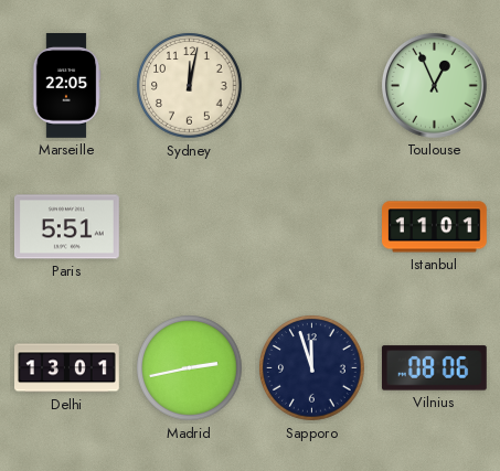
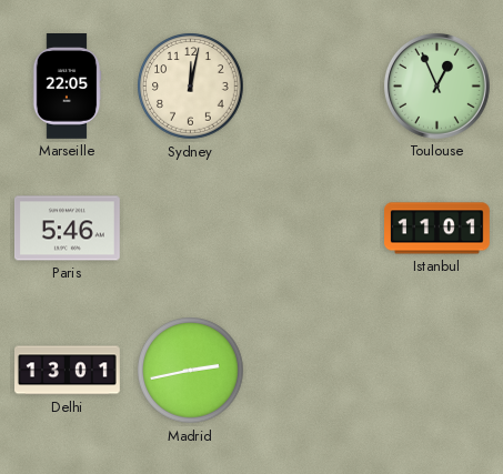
Paris: 5:51 -> 5:46
Sapporo: 11:57 -> none
Vilnius: 08:06 -> none
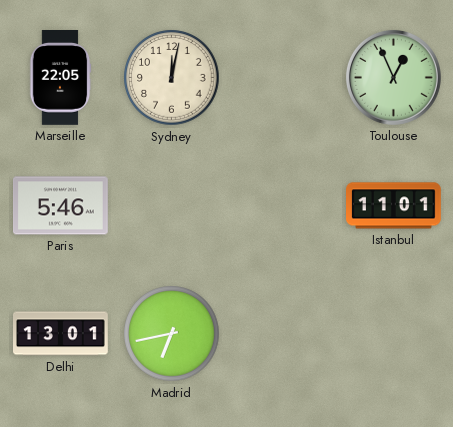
Madrid: 2:43 -> 6:43
